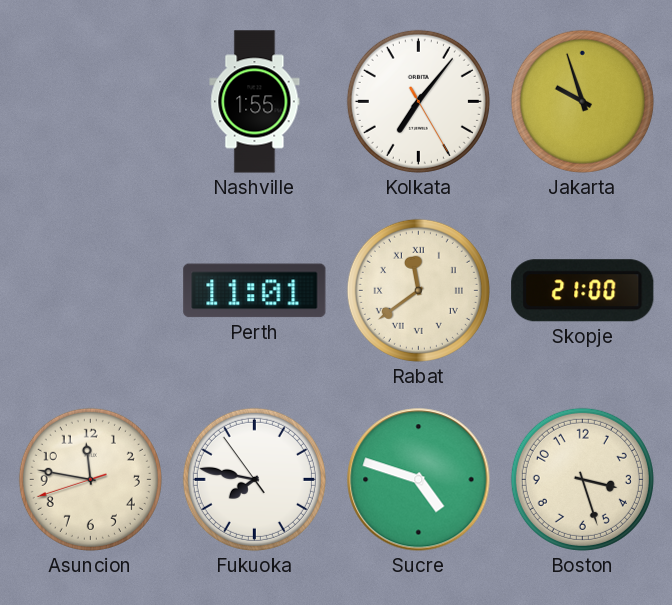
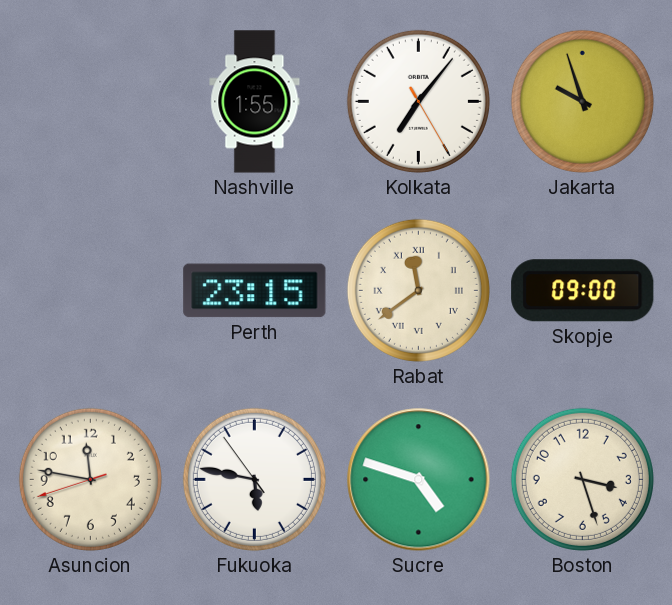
Perth: 11:01 -> 23:15
Skopje: 21:00 -> 09:00
Fukuoka: 7:46 -> 5:46
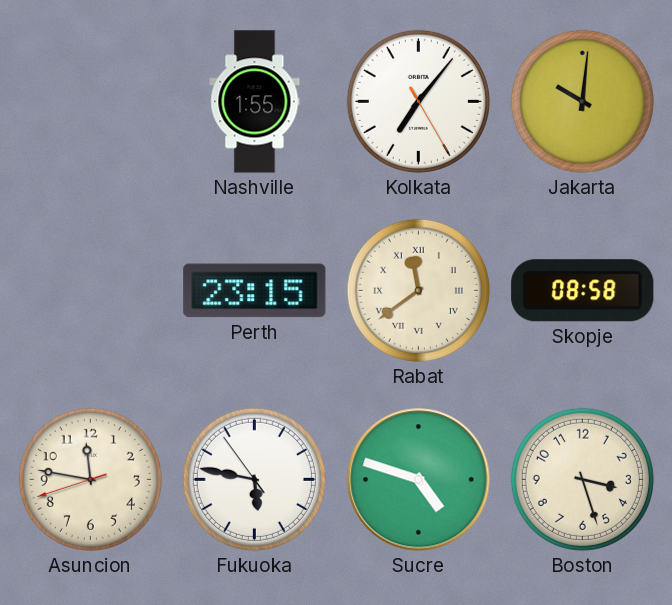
Jakarta: 9:57 -> 10:01
Skopje: 09:00 -> 08:58
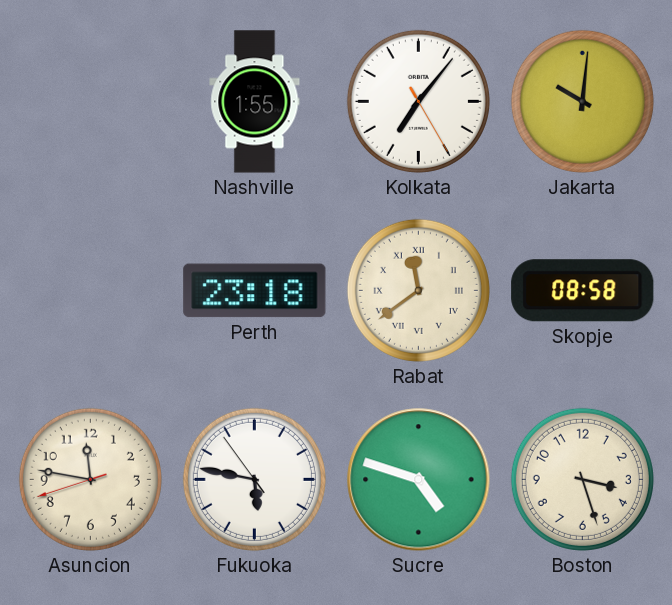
Perth: 23:15 -> 23:18
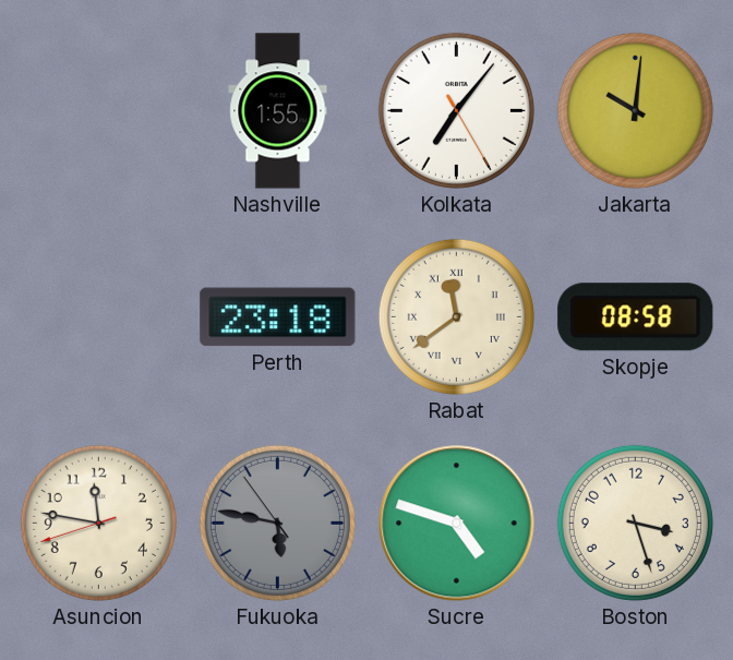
Fukuoka dial: white -> grey
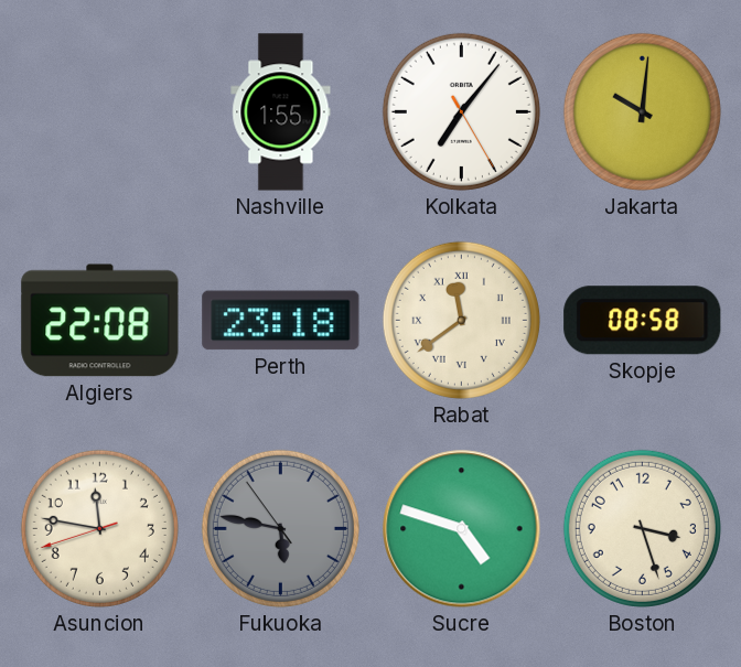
Algiers: none -> 22:08
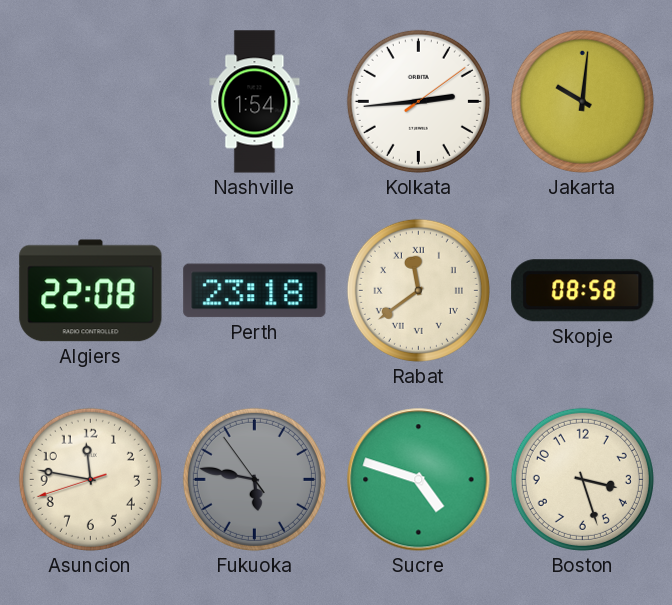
Nashville: 1:55 -> 1:54
Kolkata: 7:06 -> 2:44
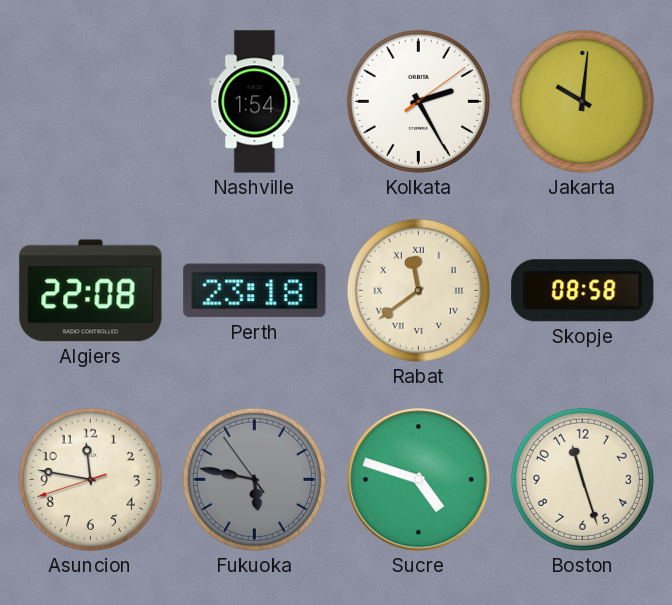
Kolkata: 2:44 -> 2:25
Boston: 3:27 -> 11:27
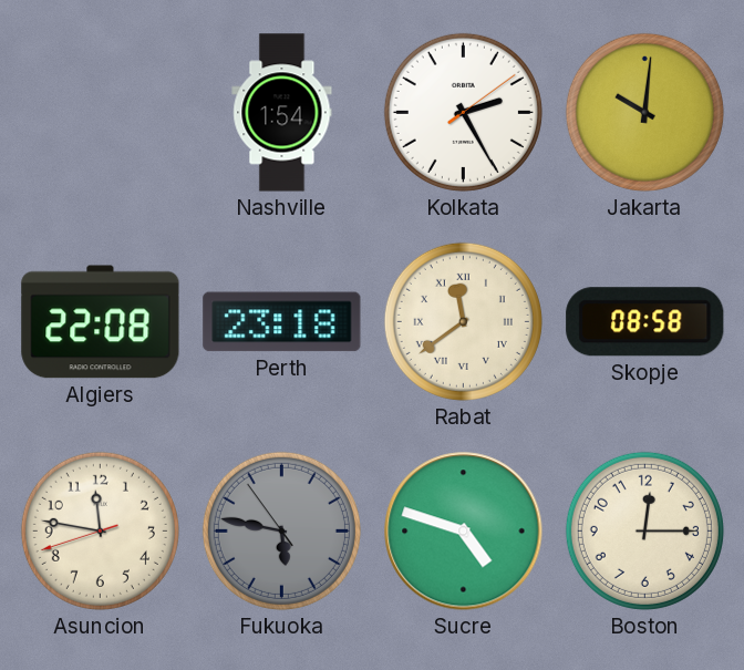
Boston: 11:27 -> 12:15
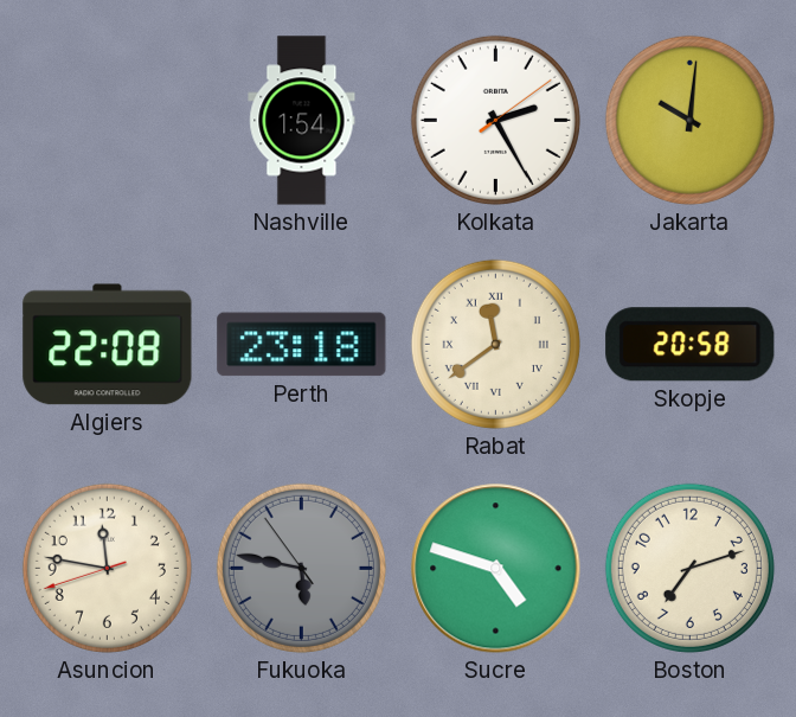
Skopje: 08:58 -> 20:58
Boston: 12:15 -> 7:12
